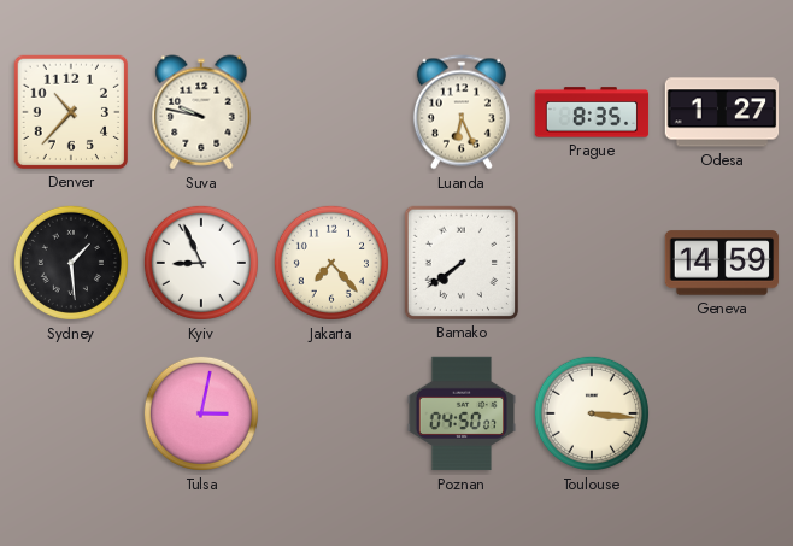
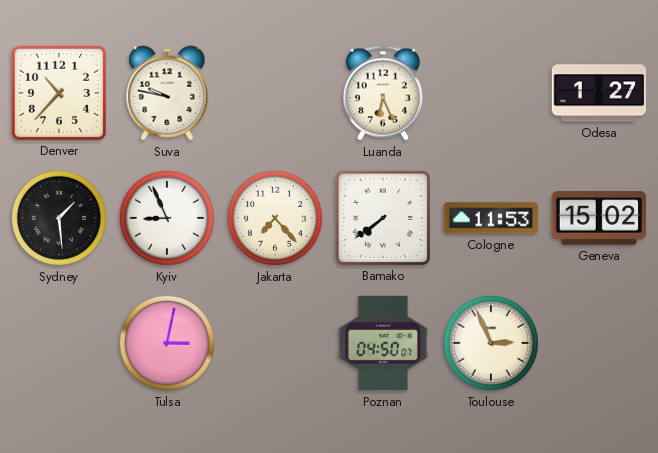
Prague: 8:35 -> none
Cologne: none -> 11:53
Geneva: 14:59 -> 15:02
Toulouse: 3:16 -> 2:56
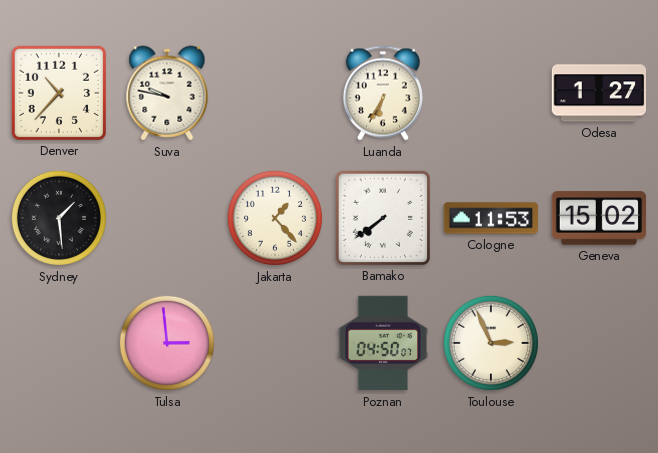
Luanda: 6:26 -> 6:35
Kyiv: 8:56 -> none
Jakarta: 7:23 -> 1:23
Tulsa: 3:02 -> 2:59
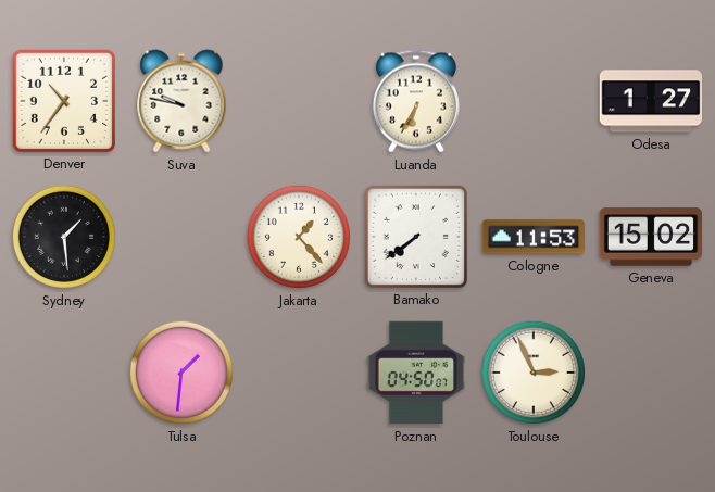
Denver: 10:37 -> 10:36
Tulsa: 2:59 -> 1:31
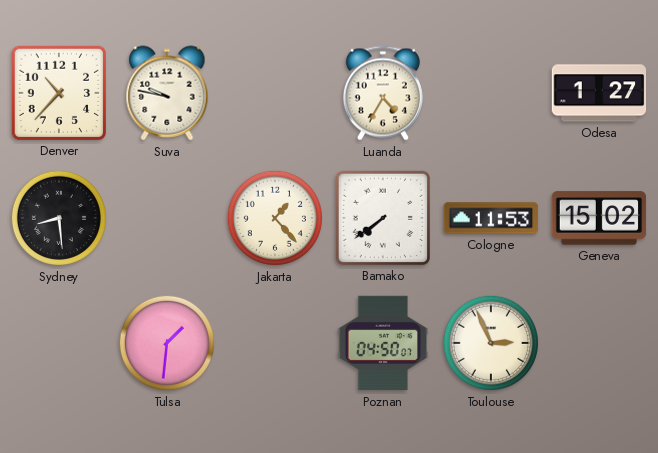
Denver: 10:36 -> 10:37
Luanda: 6:35 -> 4:35
Sydney: 1:29 -> 8:29
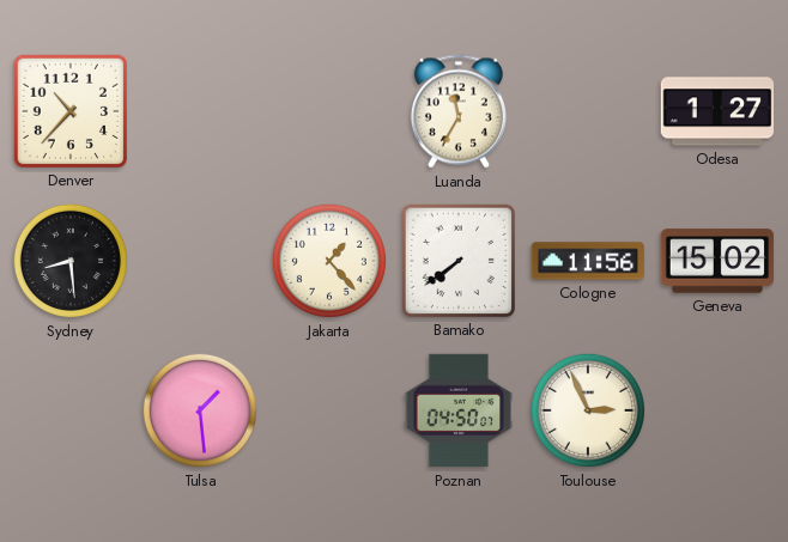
Suva: 9:47 -> none
Luanda: 4:35 -> 11:35
Cologne: 11:53 -> 11:56
Tulsa: 1:31 -> 1:29
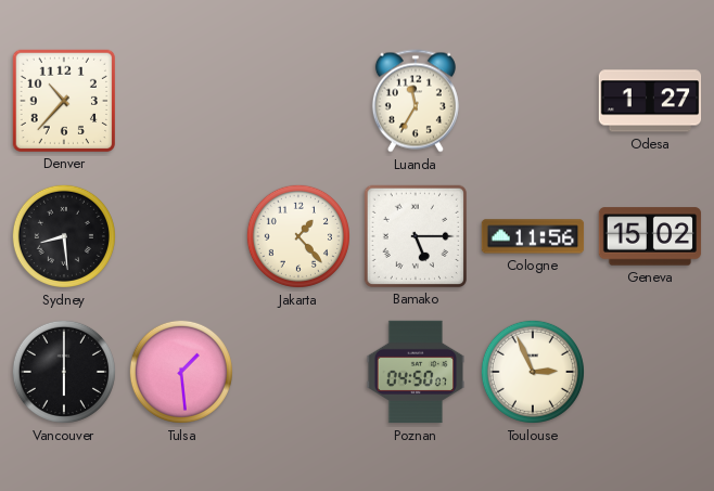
Bamako: 7:39 -> 5:15
Vancouver: none -> 6:00
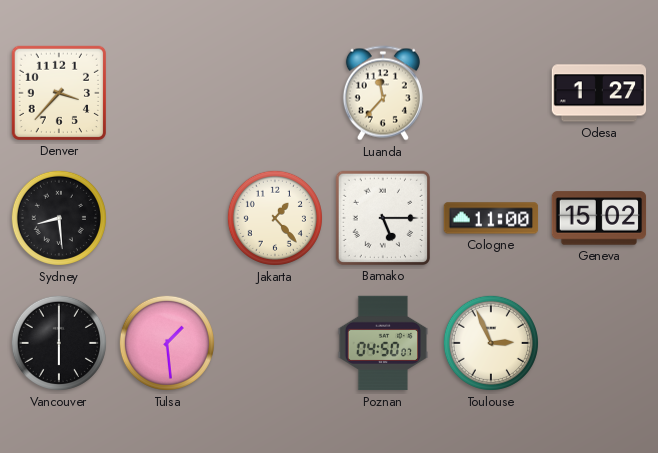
Denver: 10:37 -> 3:37
Luanda: 11:35 -> 11:37
Cologne: 11:56 -> 11:00
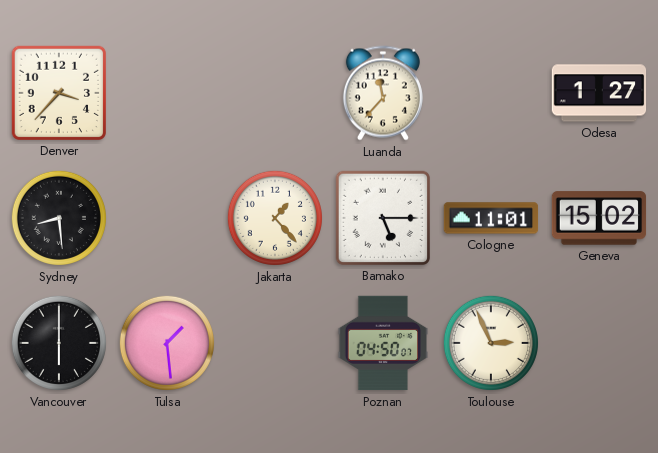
Cologne: 11:00 -> 11:01
